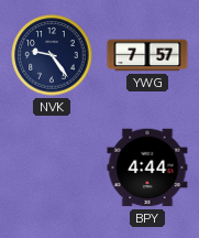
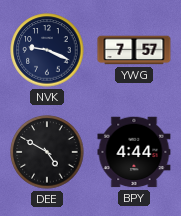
NVK: 9:24 -> 9:19
DEE: none -> 4:50
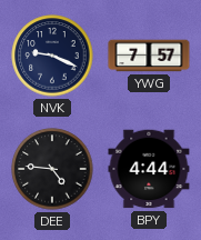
DEE: 4:50 -> 4:46
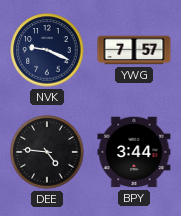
BPY: 4:44 -> 3:44
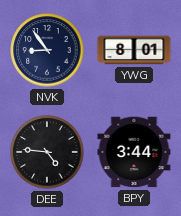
NVK: 9:19 -> 8:54
YWG: 7:57 -> 8:01
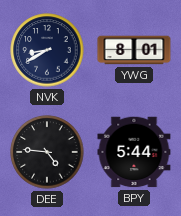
NVK: 8:54 -> 8:40
BPY: 3:44 -> 5:44
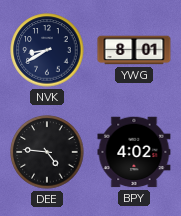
BPY: 5:44 -> 4:02
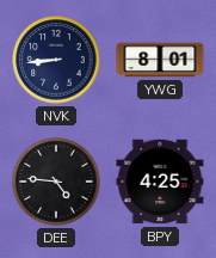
NVK: 8:40 -> 8:44
BPY: 4:02 -> 4:25
